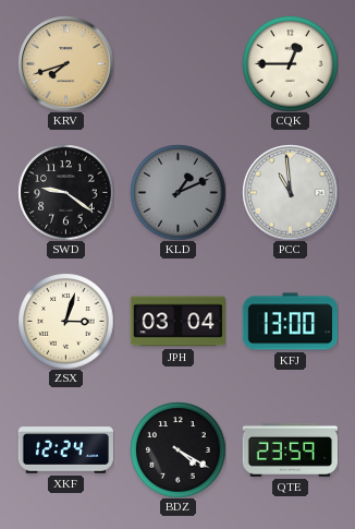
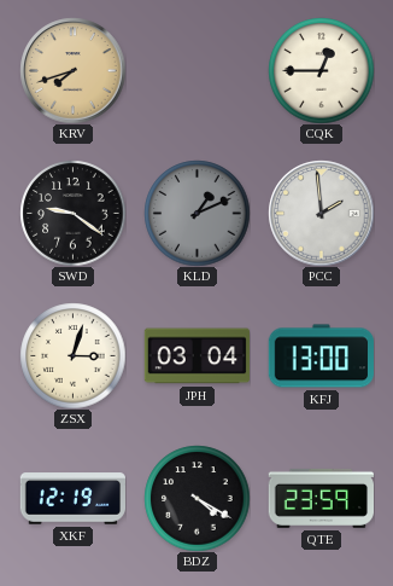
PCC: 10:59 -> 1:59
XKF: 12:24 -> 12:19
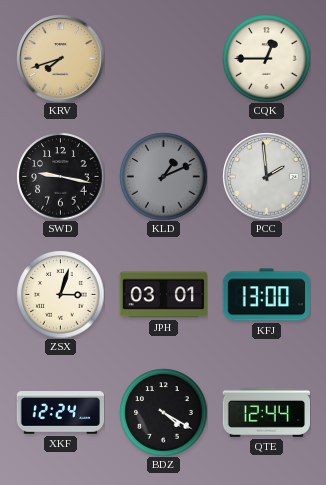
SWD: 9:21 -> 9:17
JPH: 03:04 -> 03:01
XKF: 12:19 -> 12:24
QTE: 23:59 -> 12:44
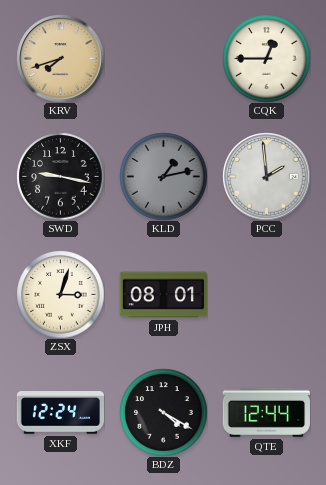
KLD: 1:11 -> 1:13
JPH: 03:01 -> 08:01
KFJ: 13:00 -> none
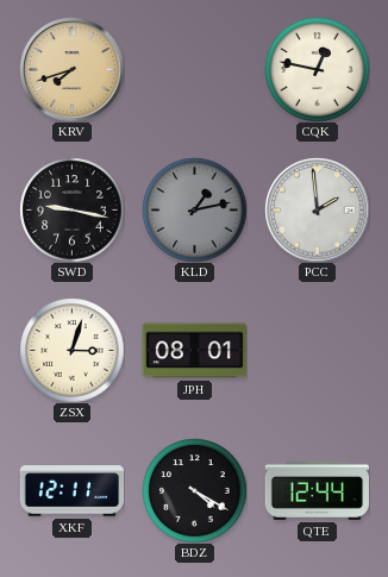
CQK: 12:45 -> 12:47
XKF: 12:24 -> 12:11
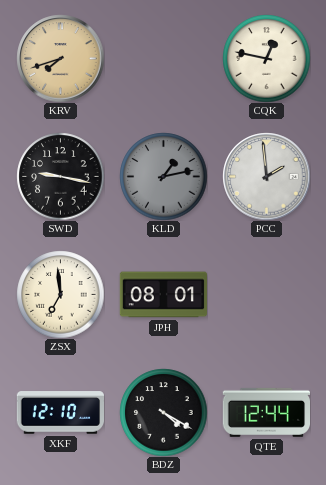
ZSX: 3:03 -> 6:59
XKF: 12:11 -> 12:10
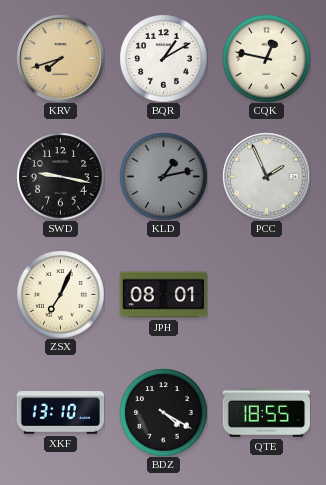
BQR: none -> 1:10
PCC: 1:59 -> 1:56
ZSX: 6:59 -> 7:04
XKF: 12:10 -> 13:10
QTE: 12:44 -> 18:55
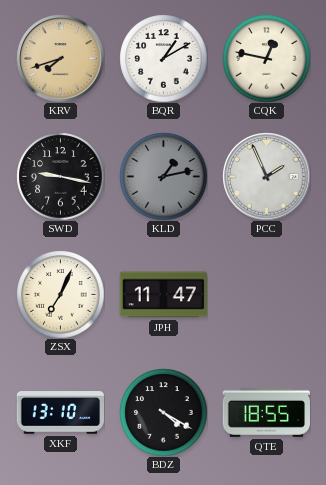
JPH: 08:01 -> 11:47
